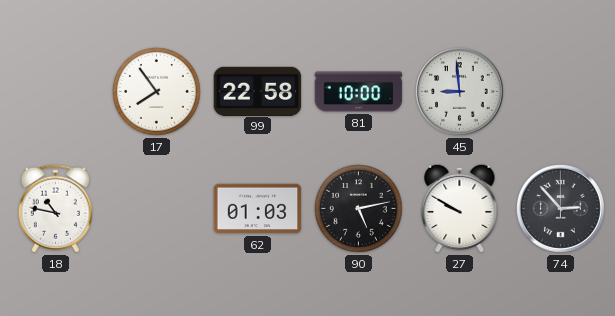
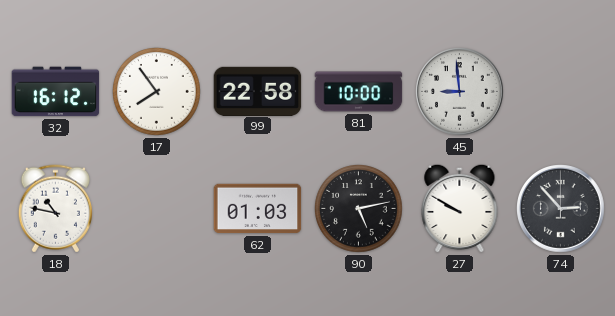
32: none -> 16:12
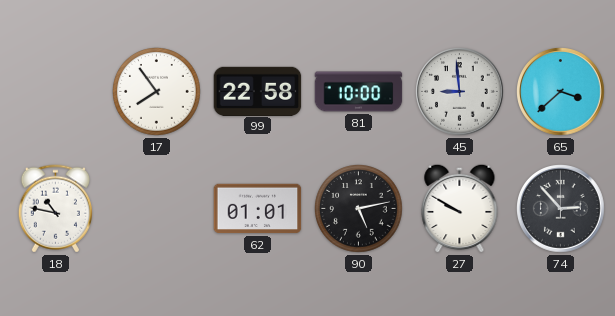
32: 16:12 -> none
65: none -> 3:38
62: 01:03 -> 01:01
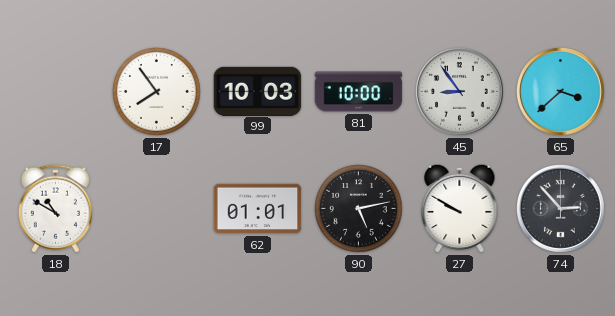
99: 22:58 -> 10:03
45: 8:59 -> 8:54
18: 10:47 -> 10:50
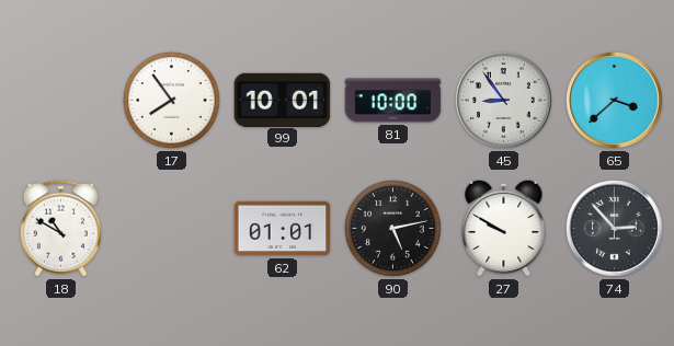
99: 10:03 -> 10:01
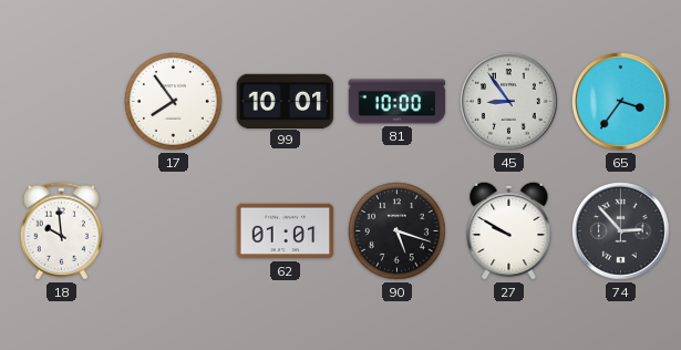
65: 3:38 -> 3:36
18: 10:50 -> 9:59
90: 5:13 -> 5:18
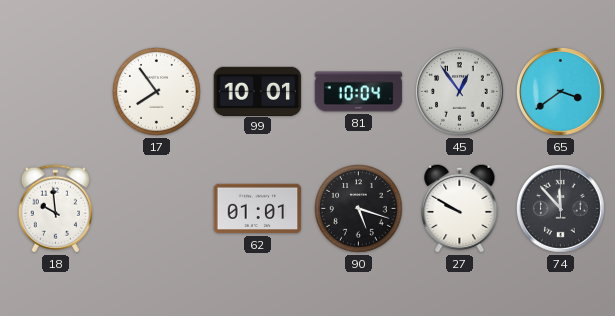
81: 10:00 -> 10:04
45: 8:54 -> 12:54
65: 3:36 -> 3:39
74: 2:53 -> 11:53
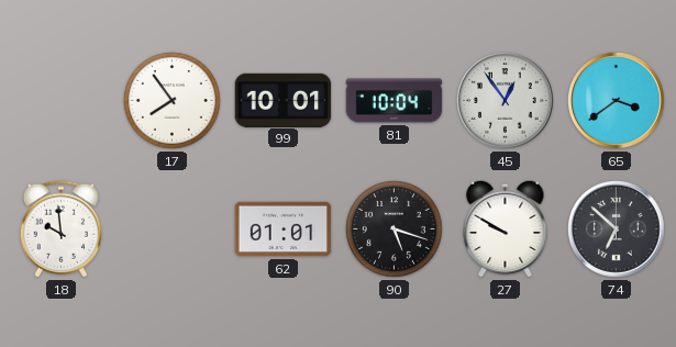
74: 11:53 -> 6:52
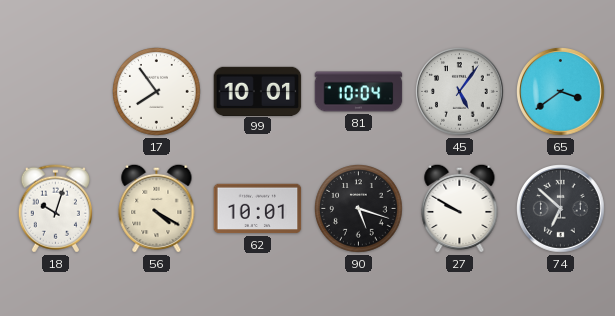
45: 12:54 -> 5:06
18: 9:59 -> 10:03
56: none -> 4:20
62: 01:01 -> 10:01
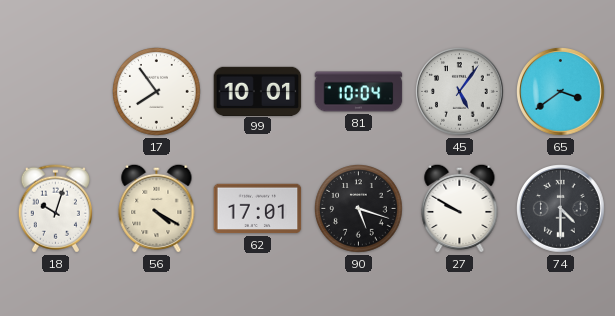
62: 10:01 -> 17:01
74: 6:52 -> 4:30
